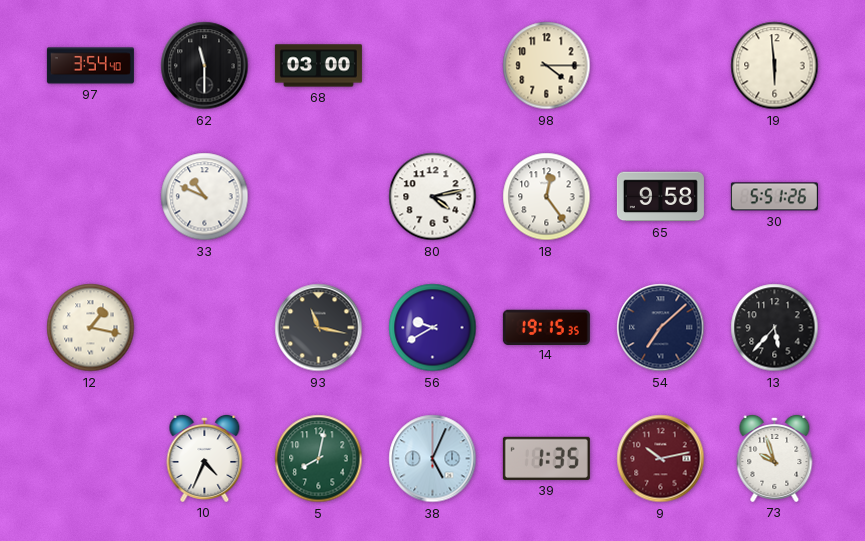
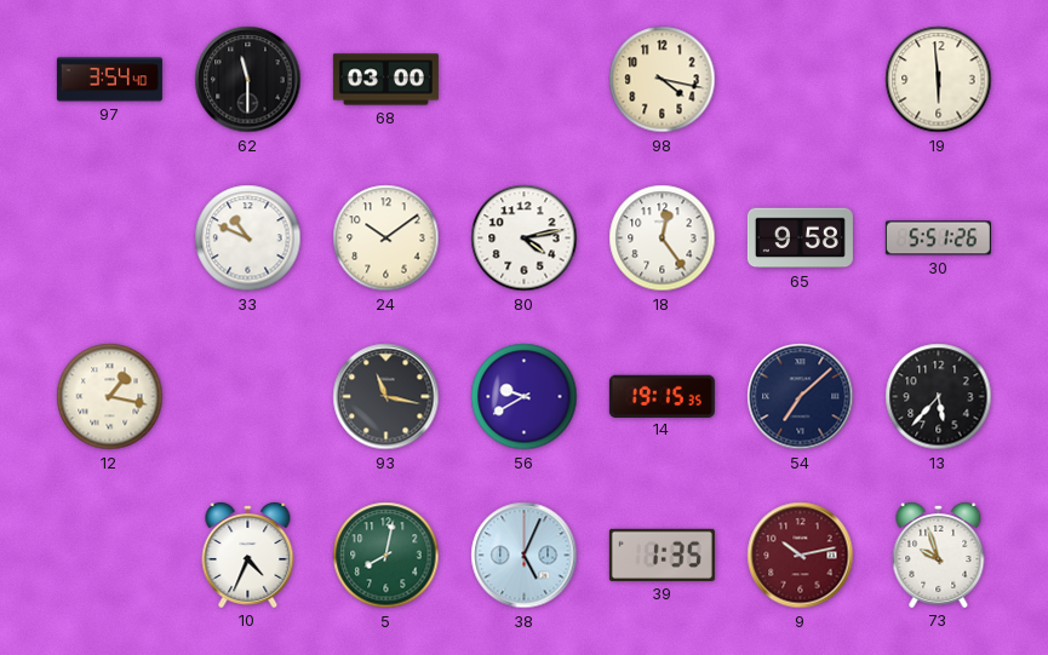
98: 4:15 -> 4:17
24: none -> 10:09
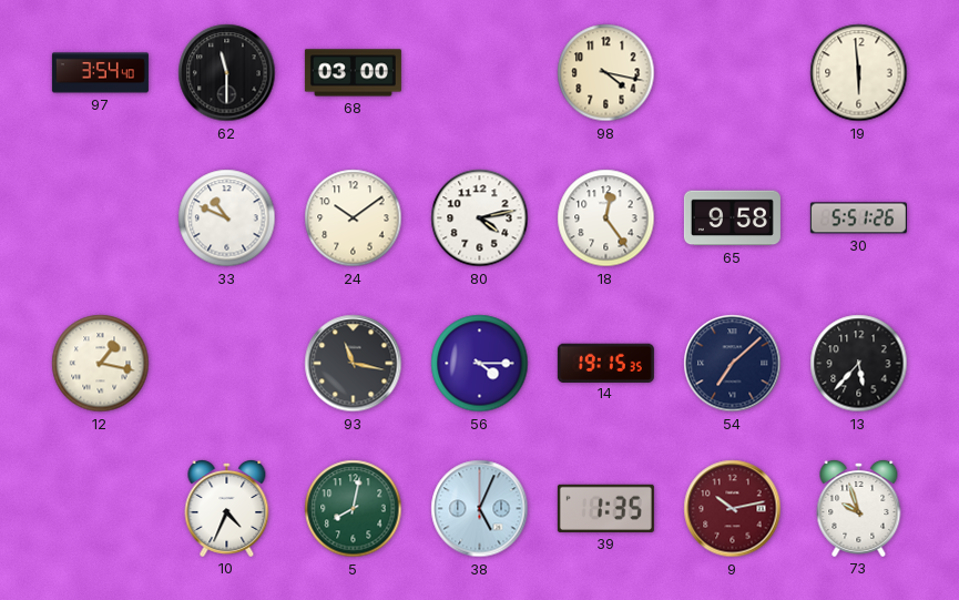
56: 9:40 -> 4:15
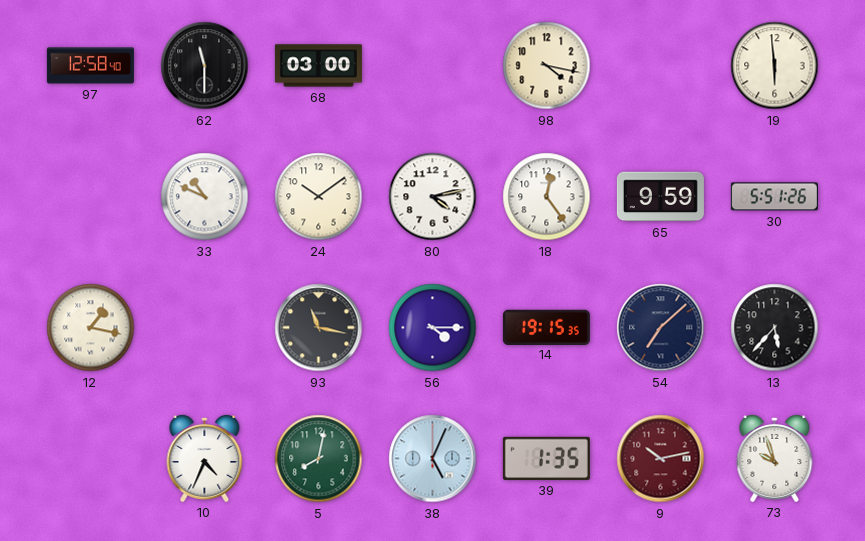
97: 3:54 -> 12:58
65: 9:58 -> 9:59
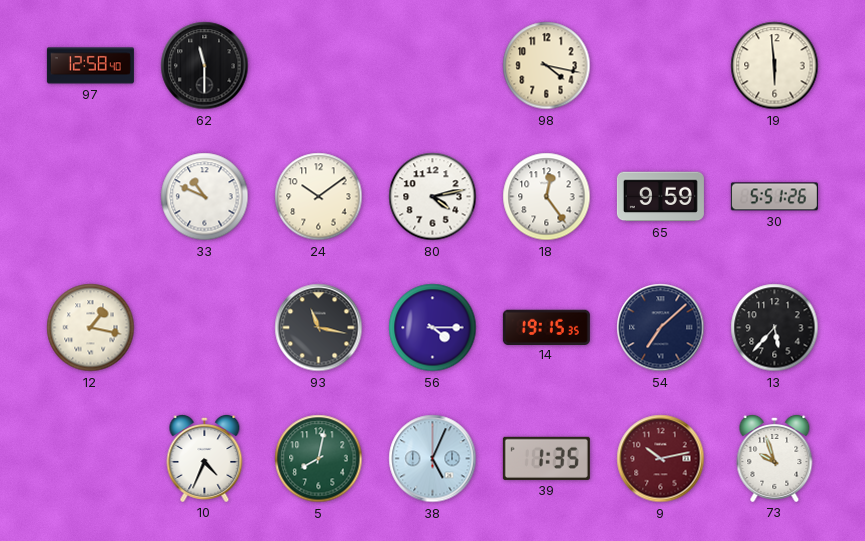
68: 03:00 -> none
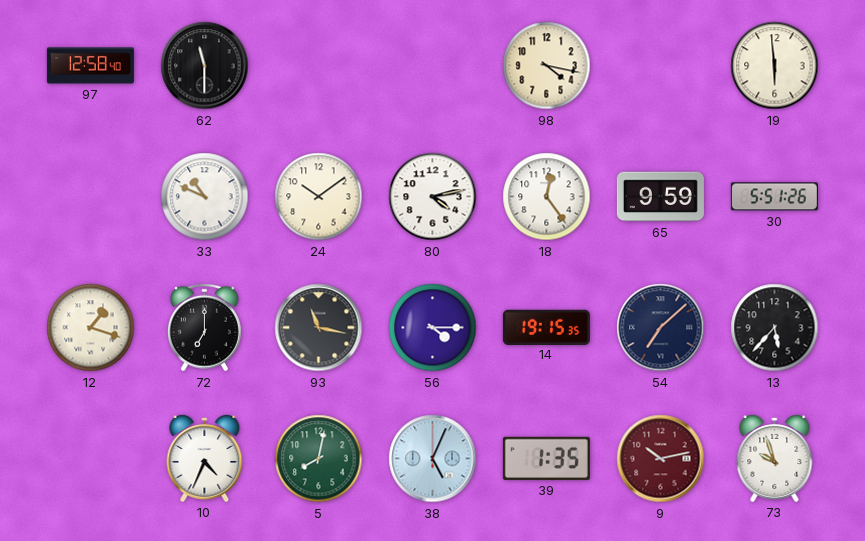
12: 1:17 -> 1:18
72: none -> 7:00
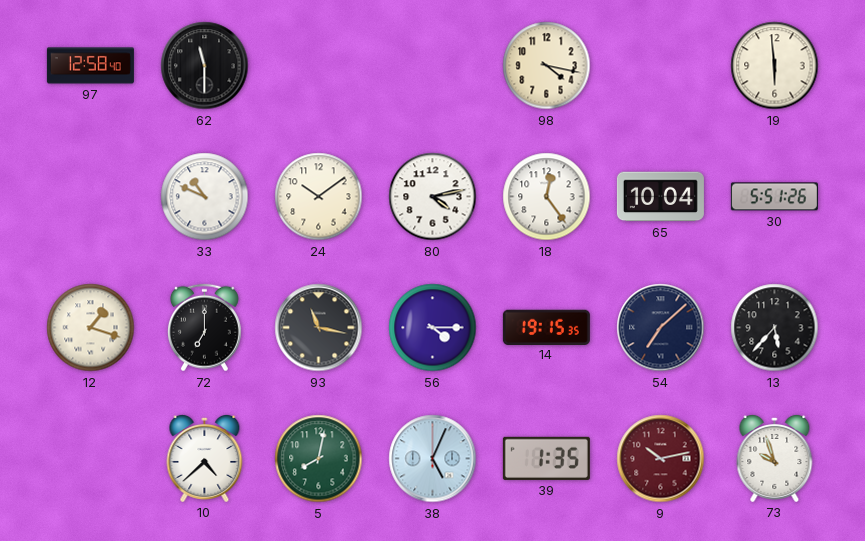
65: 9:59 -> 10:04
10: 4:34 -> 4:38
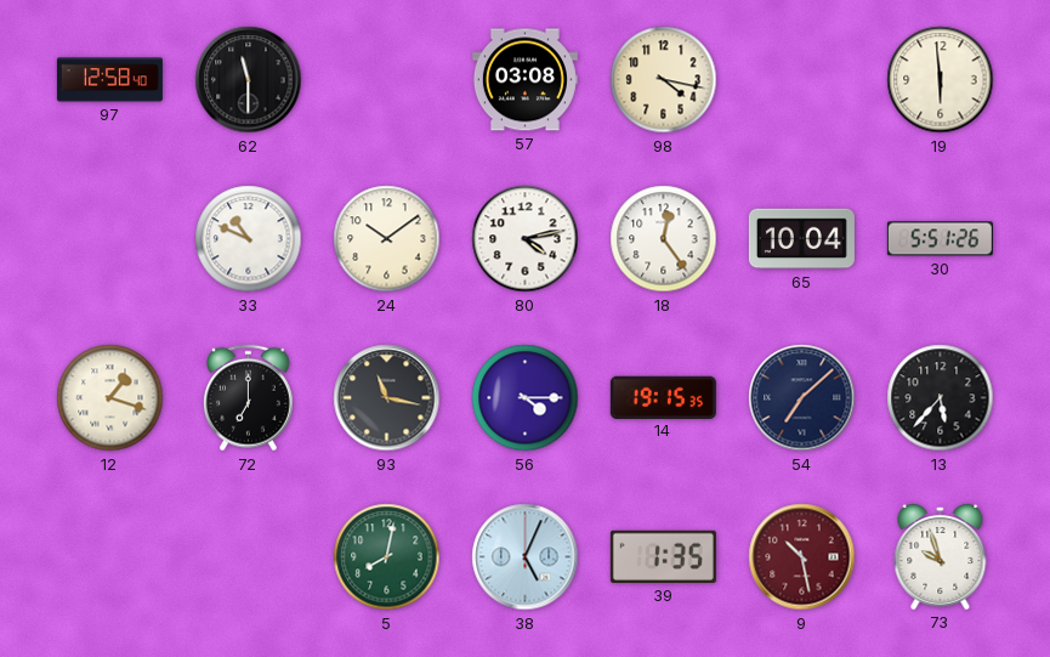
57: none -> 03:08
10: 4:38 -> none
9: 10:13 -> 10:28
